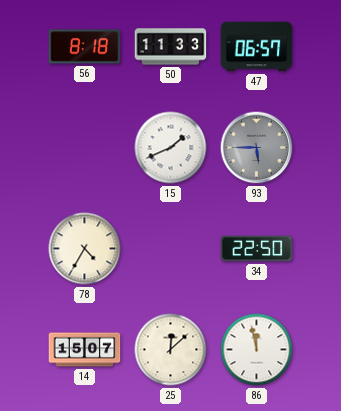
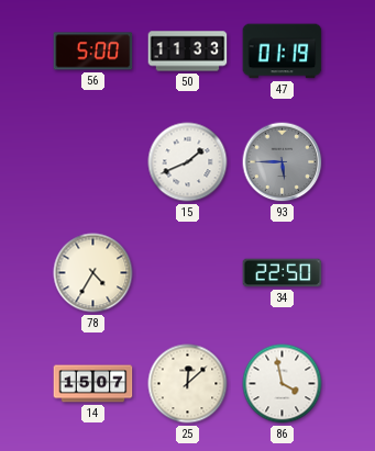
56: 8:18 -> 5:00
47: 06:57 -> 01:19
86: 11:58 -> 3:58
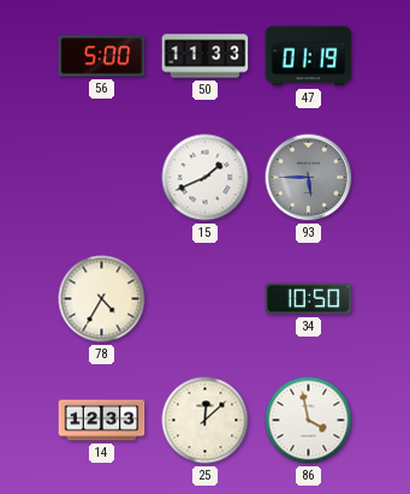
34: 22:50 -> 10:50
14: 15:07 -> 12:33
